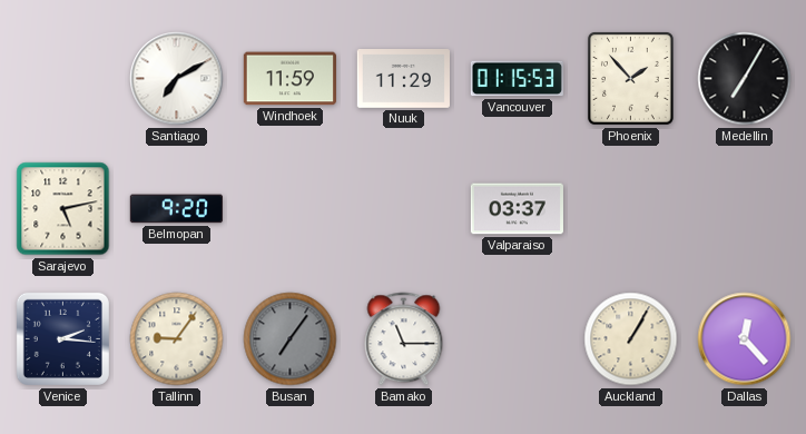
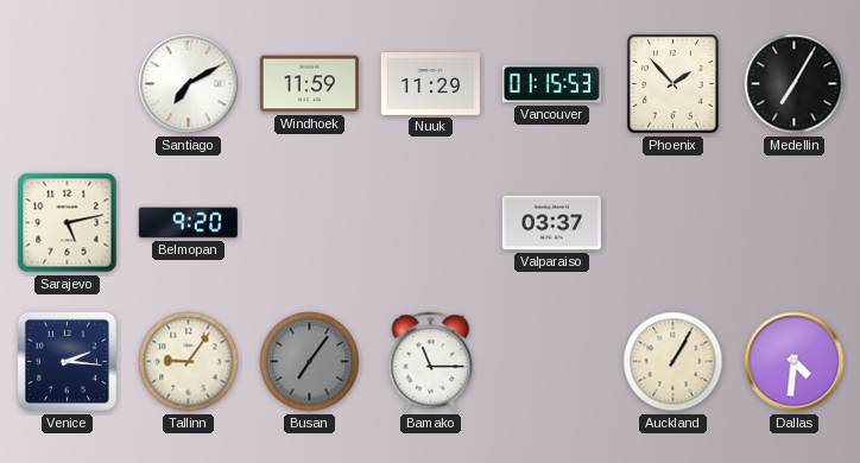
Dallas: 12:23 -> 4:31
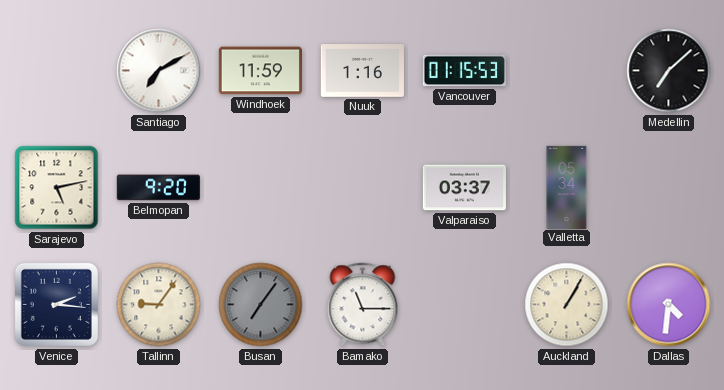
Nuuk: 11:29 -> 1:16
Phoenix: 1:53 -> none
Medellin: 7:05 -> 7:08
Valletta: none -> 05:34
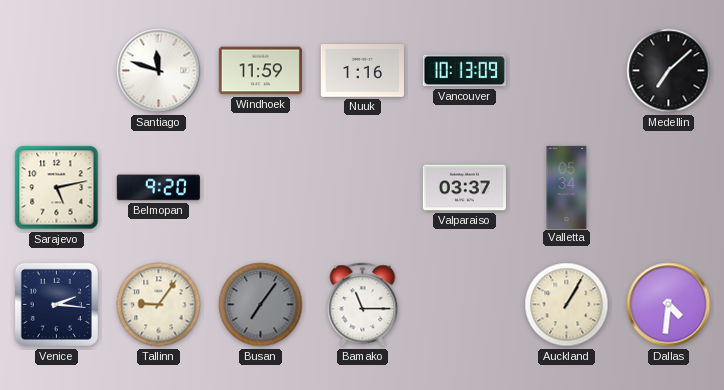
Santiago: 7:10 -> 11:48
Vancouver: 01:15 -> 10:13
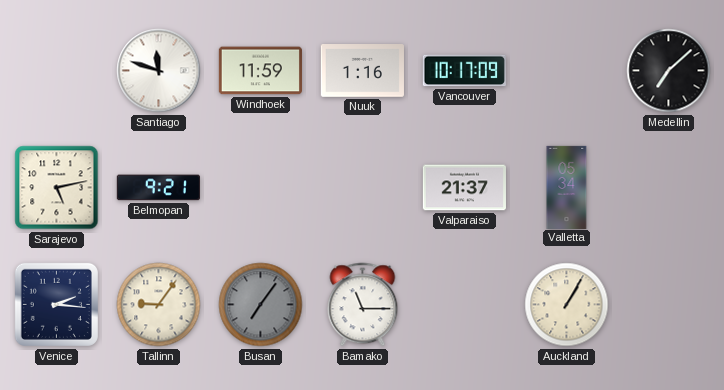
Vancouver: 10:13 -> 10:17
Belmopan: 9:20 -> 9:21
Valparaiso: 03:37 -> 21:37
Dallas: 4:31 -> none
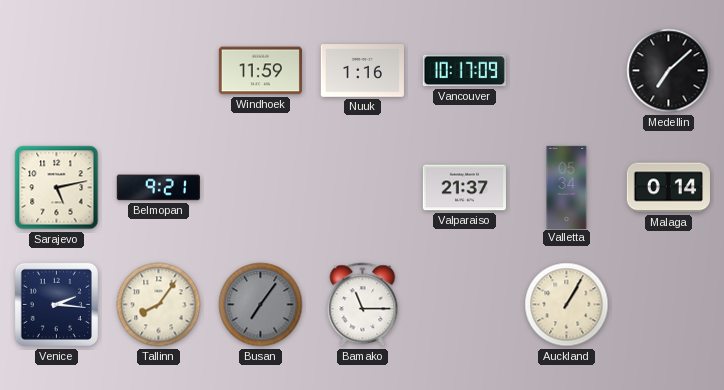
Santiago: 11:48 -> none
Malaga: none -> 0:14
Tallinn: 9:06 -> 8:06
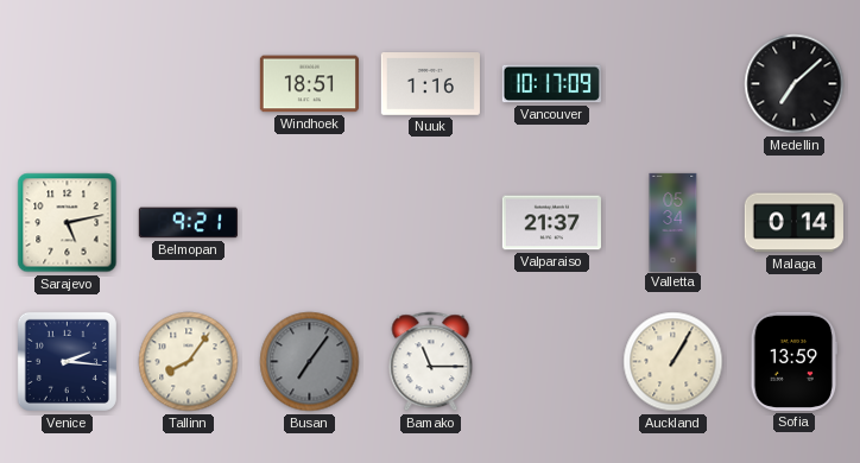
Windhoek: 11:59 -> 18:51
Sofia: none -> 13:59
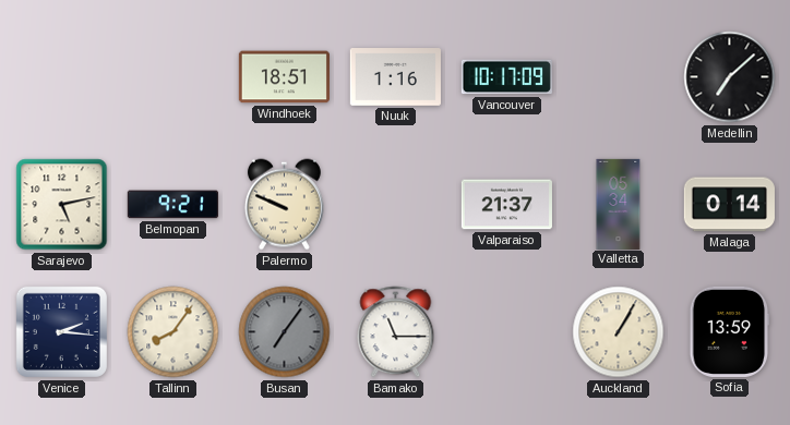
Palermo: none -> 9:49
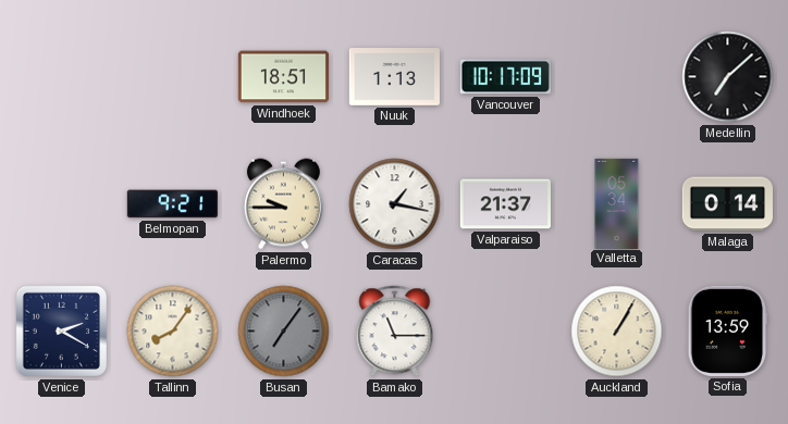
Nuuk: 1:16 -> 1:13
Sarajevo: 5:13 -> none
Palermo: 9:49 -> 9:45
Caracas: none -> 1:17
Venice: 2:16 -> 2:20
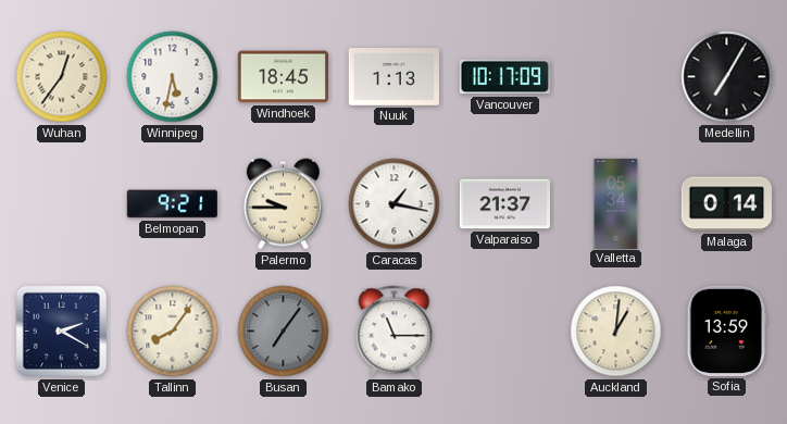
Wuhan: none -> 12:36
Winnipeg: none -> 5:32
Windhoek: 18:51 -> 18:45
Medellin: 7:08 -> 7:05
Auckland: 1:05 -> 1:01
